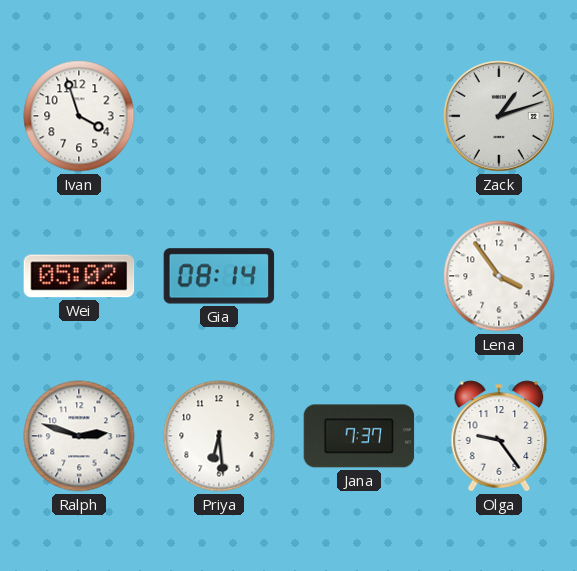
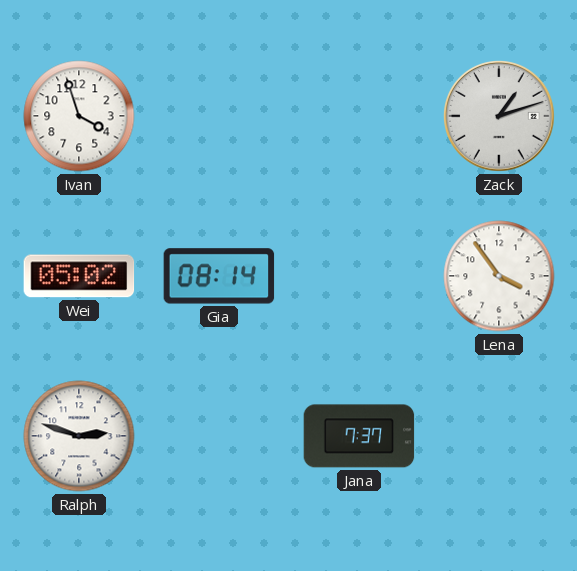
Priya: 6:29 -> none
Olga: 9:24 -> none
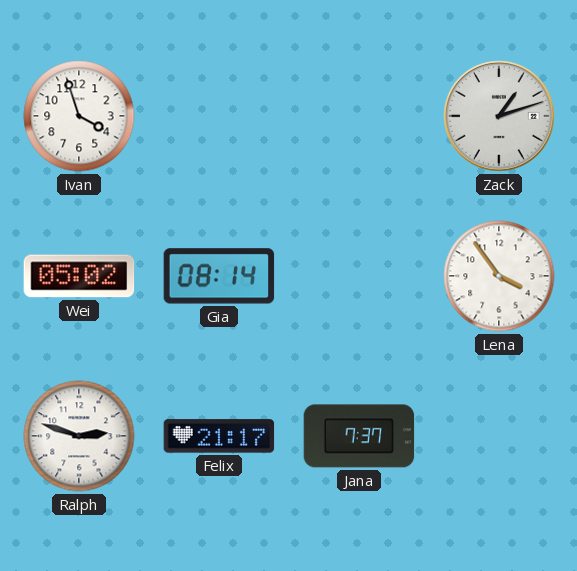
Felix: none -> 21:17
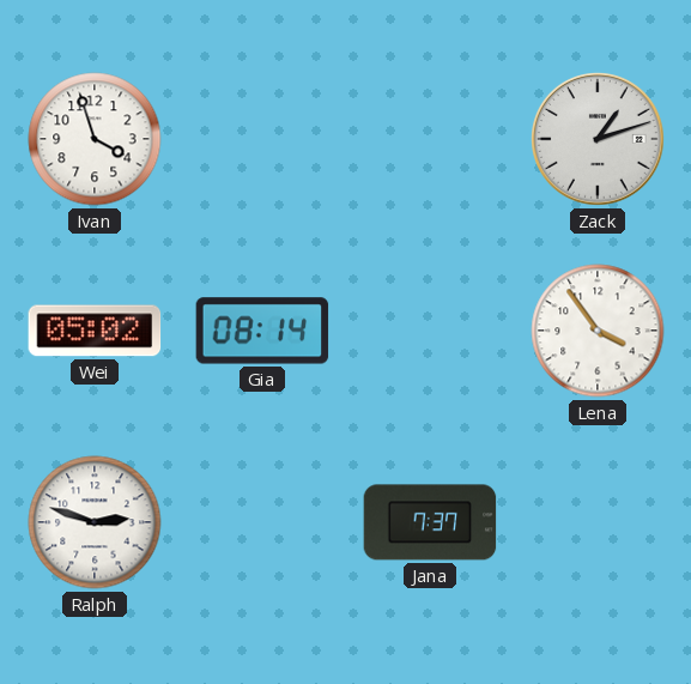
Felix: 21:17 -> none
